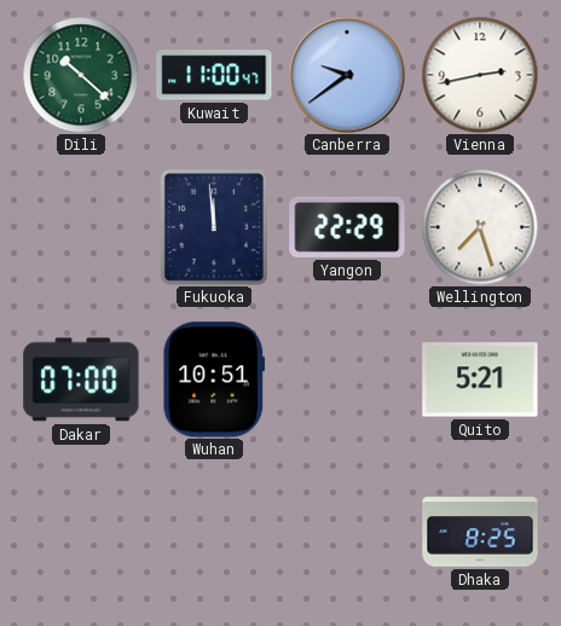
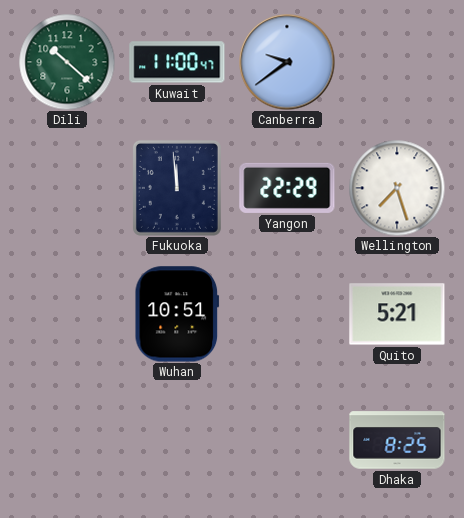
Vienna: 2:43 -> none
Dakar: 07:00 -> none
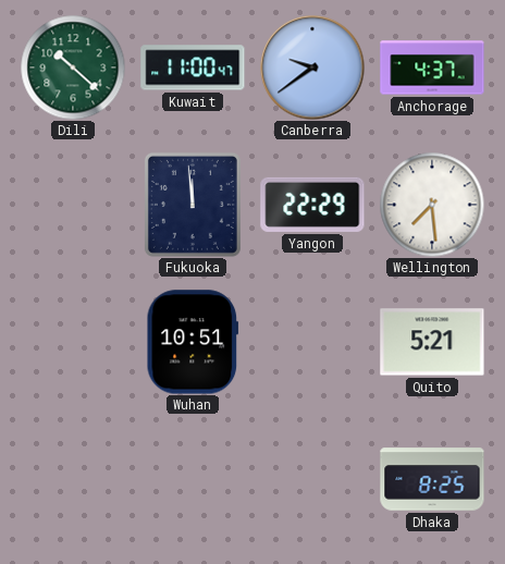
Anchorage: none -> 4:37
Wellington: 7:27 -> 7:29
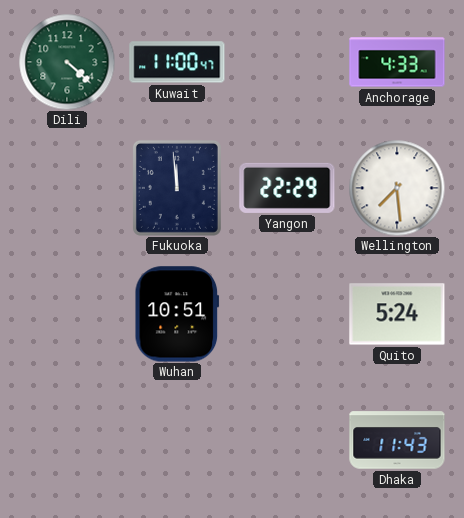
Dili: 10:22 -> 4:22
Canberra: 9:39 -> none
Anchorage: 4:37 -> 4:33
Quito: 5:21 -> 5:24
Dhaka: 8:25 -> 11:43
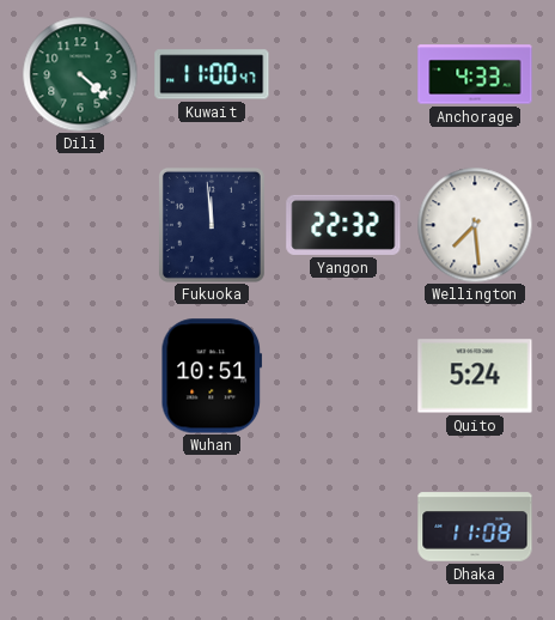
Yangon: 22:29 -> 22:32
Dhaka: 11:43 -> 11:08
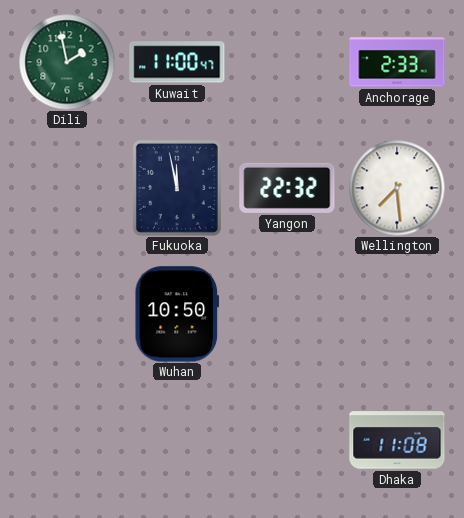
Dili: 4:22 -> 1:58
Anchorage: 4:33 -> 2:33
Fukuoka: 11:59 -> 11:58
Wuhan: 10:51 -> 10:50
Quito: 5:24 -> none
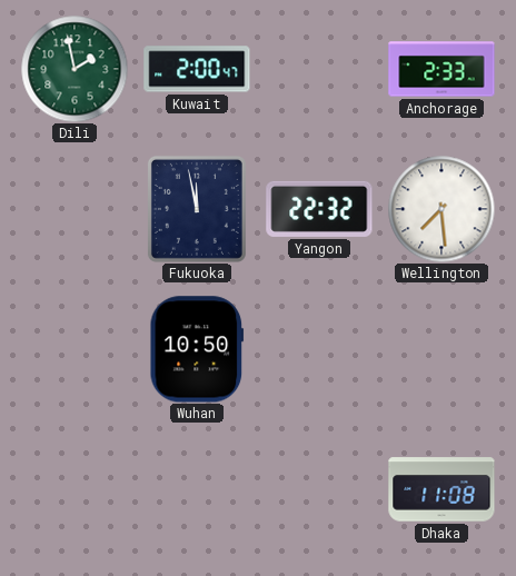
Kuwait: 11:00 -> 2:00
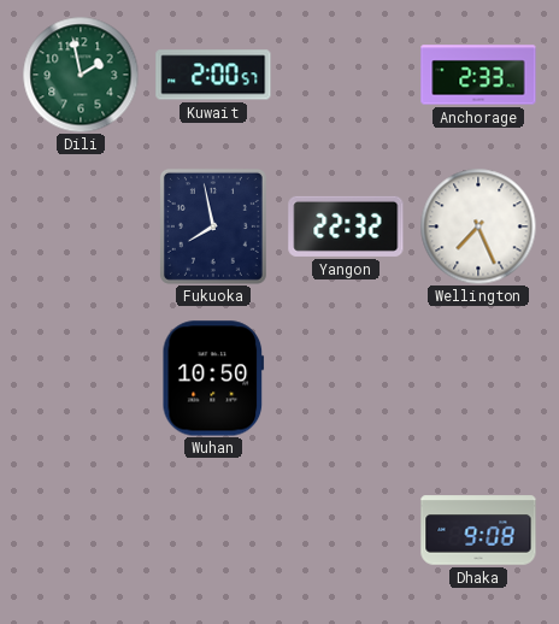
Kuwait: 2:00:47 -> 2:00:57
Fukuoka: 11:58 -> 7:58
Wellington: 7:29 -> 7:26
Dhaka: 11:08 -> 9:08
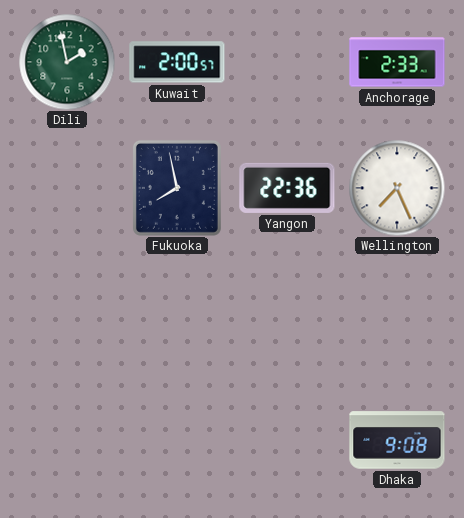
Yangon: 22:32 -> 22:36
Wuhan: 10:50 -> none
